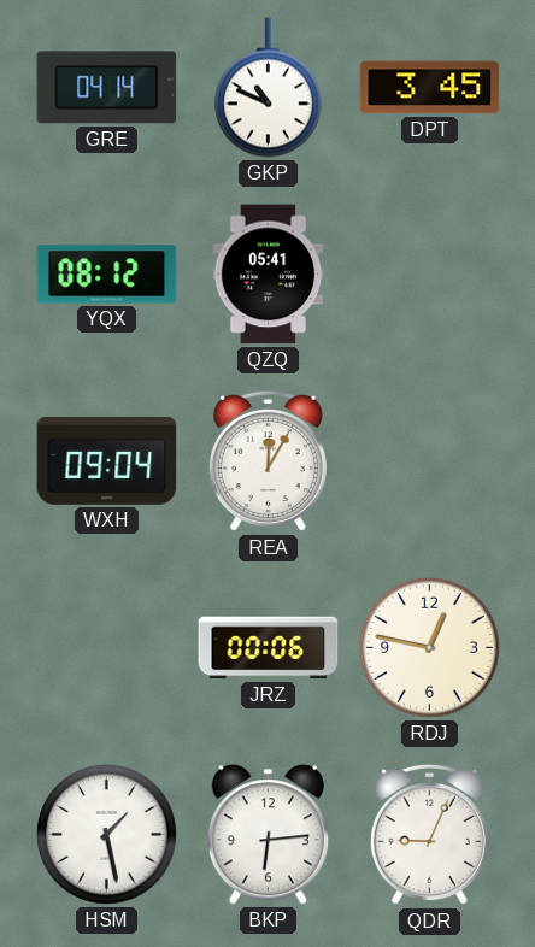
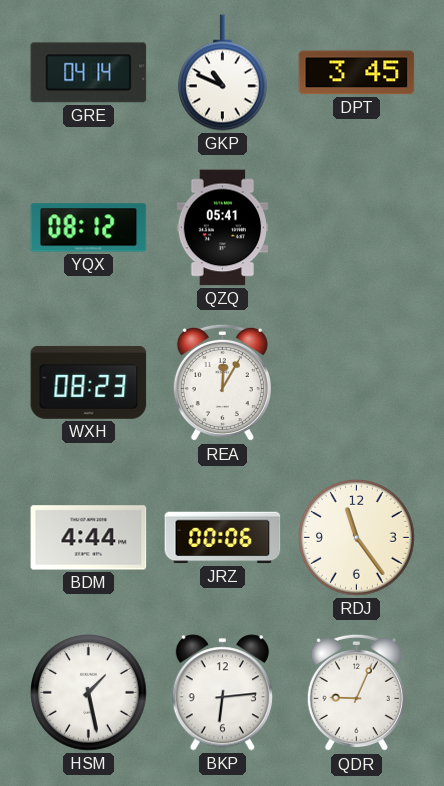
WXH: 09:04 -> 08:23
BDM: none -> 4:44
RDJ: 12:47 -> 11:24
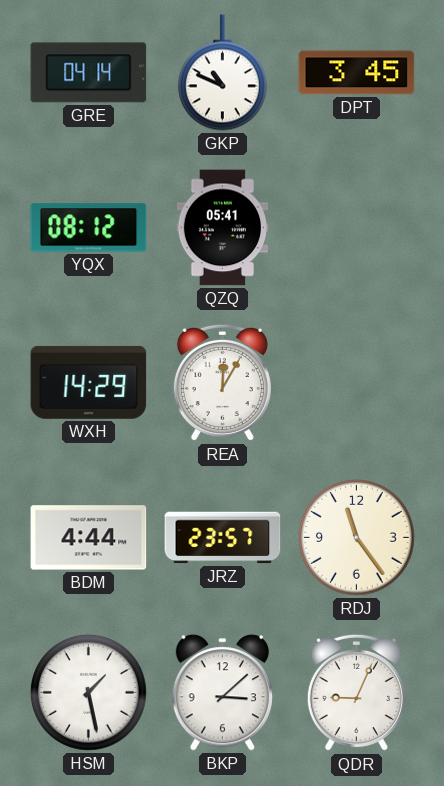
WXH: 08:23 -> 14:29
JRZ: 00:06 -> 23:57
BKP: 6:14 -> 3:08
